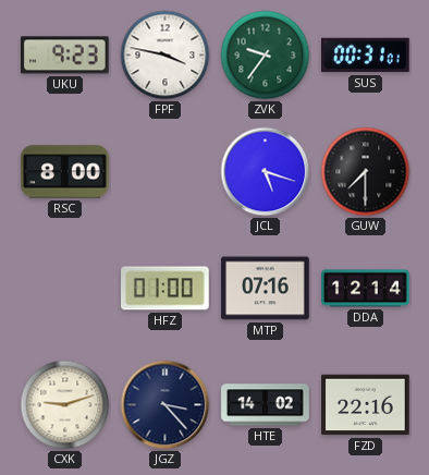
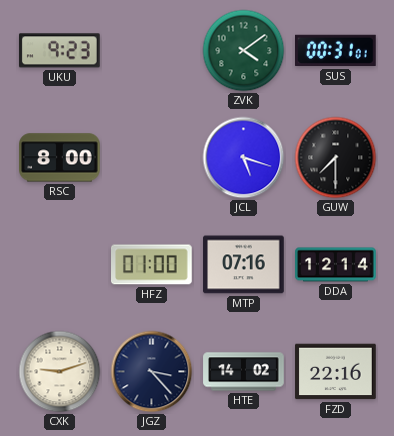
FPF: 3:47 -> none
ZVK: 9:36 -> 4:09
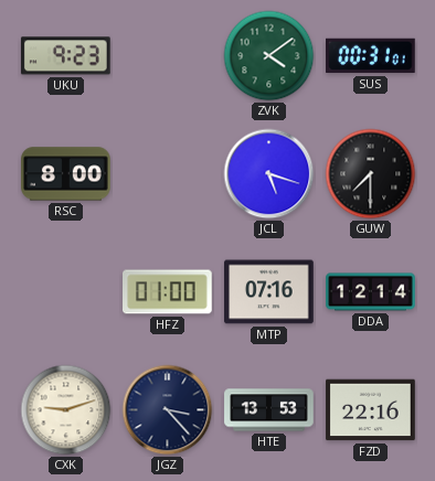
HTE: 14:02 -> 13:53
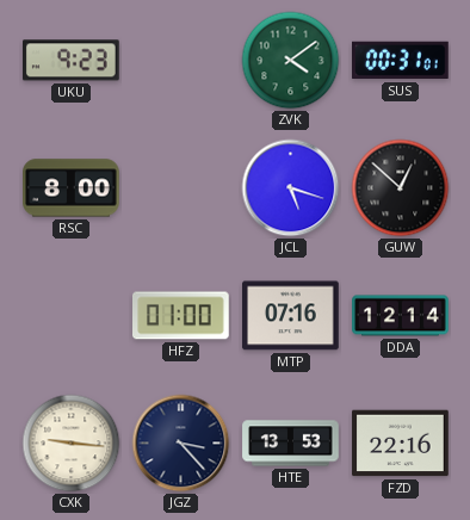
GUW: 7:30 -> 12:52
CXK: 9:12 -> 9:16
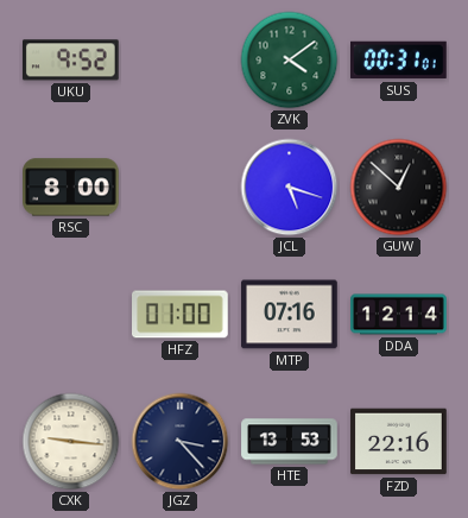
UKU: 9:23 -> 9:52
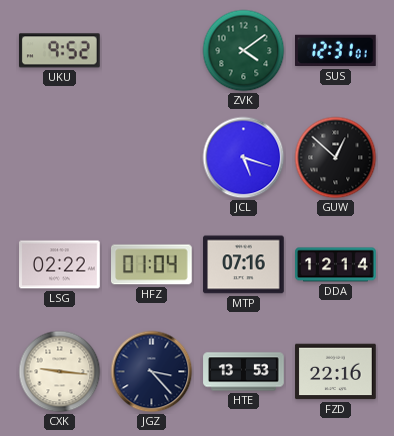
SUS: 00:31 -> 12:31
RSC: 8:00 -> none
LSG: none -> 02:22
HFZ: 01:00 -> 01:04
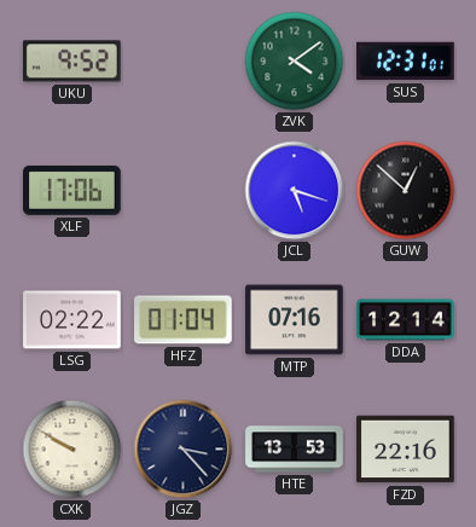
XLF: none -> 17:06
CXK: 9:16 -> 9:50
